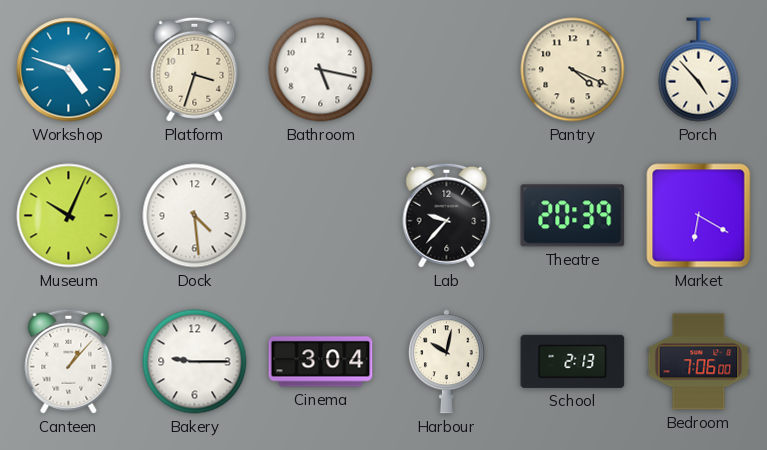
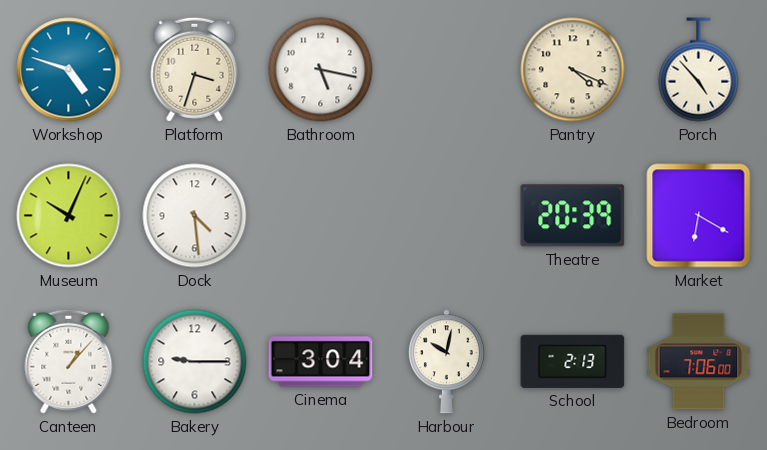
Lab: 9:37 -> none
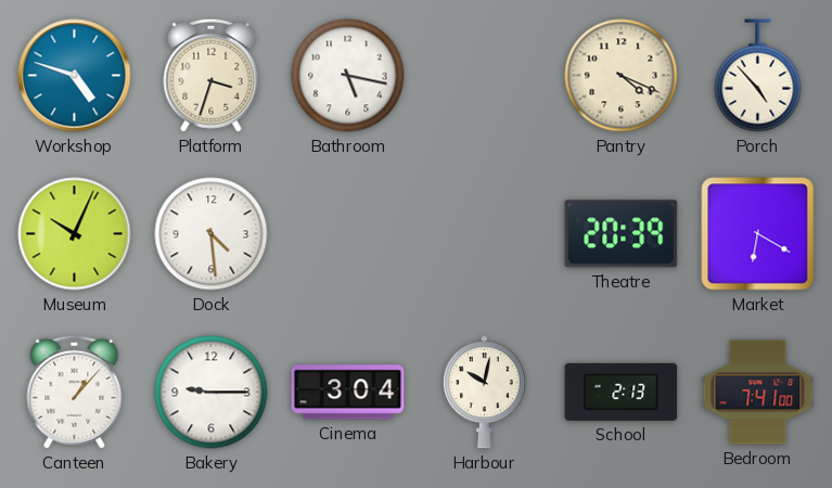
Bedroom: 7:06 -> 7:41
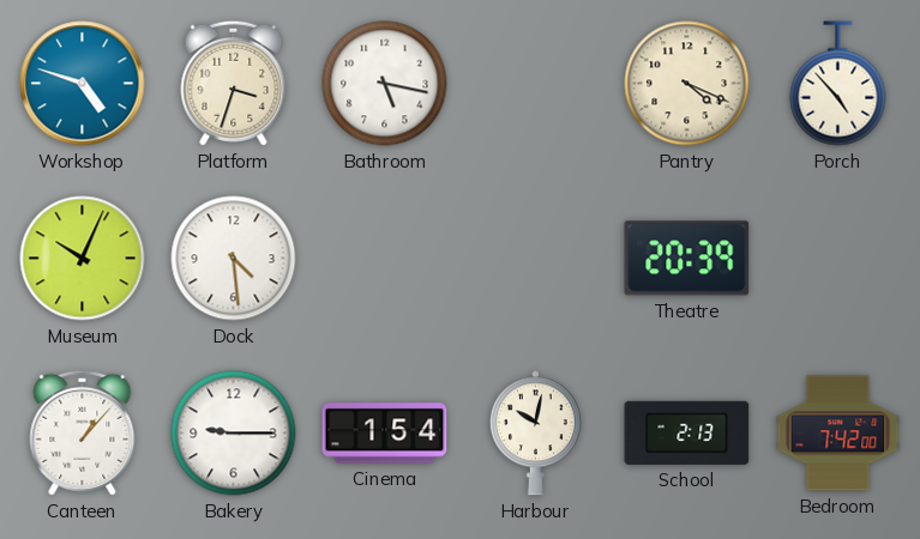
Market: 6:20 -> none
Cinema: 3:04 -> 1:54
Bedroom: 7:41 -> 7:42
